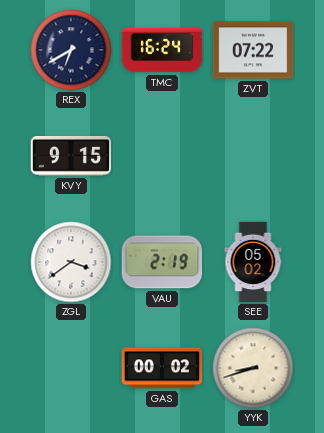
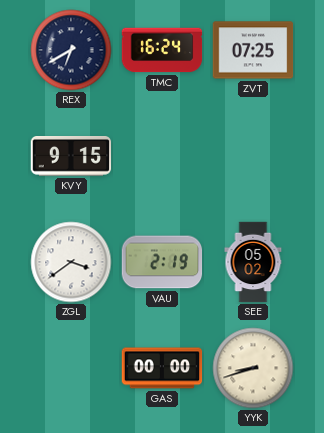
ZVT: 07:22 -> 07:25
GAS: 00:02 -> 00:00
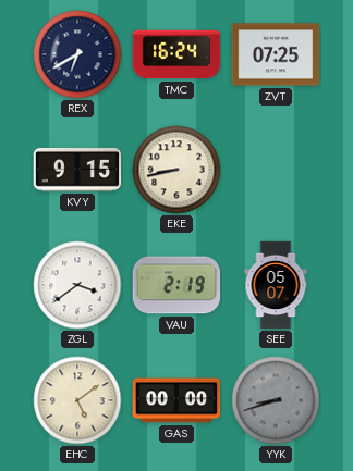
EKE: none -> 8:43
SEE: 05:02 -> 05:07
EHC: none -> 5:09
YYK dial: cream -> grey
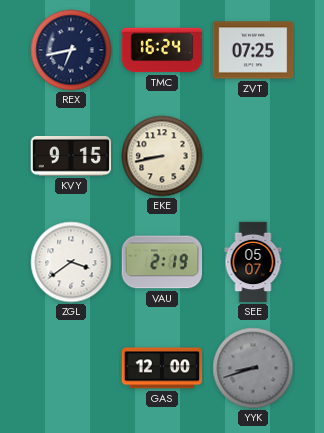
REX: 6:40 -> 6:43
EHC: 5:09 -> none
GAS: 00:00 -> 12:00
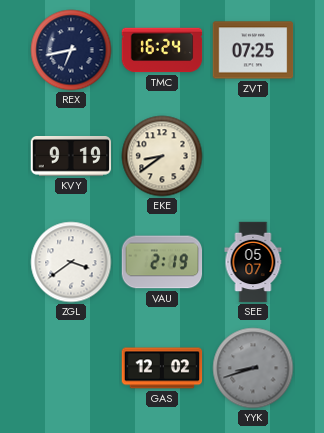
KVY: 9:15 -> 9:19
EKE: 8:43 -> 8:39
GAS: 12:00 -> 12:02
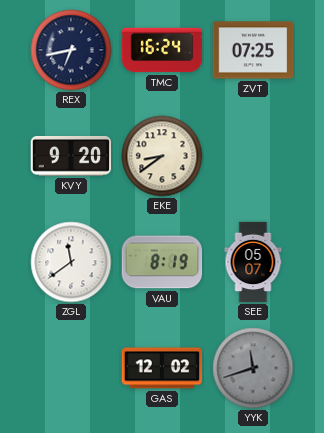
KVY: 9:19 -> 9:20
ZGL: 3:39 -> 11:39
VAU: 2:19 -> 8:19
YYK: 8:42 -> 11:42
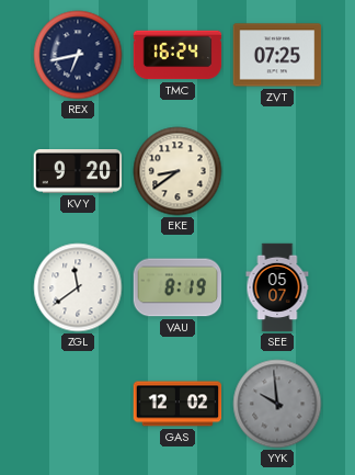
YYK: 11:42 -> 9:59
